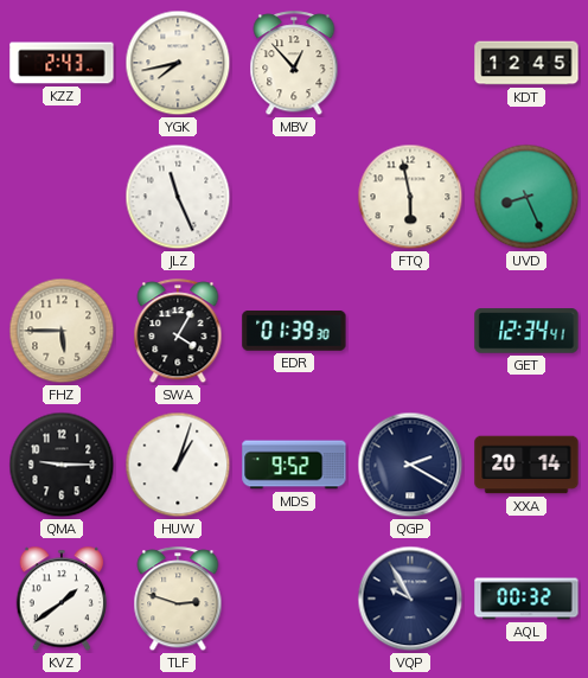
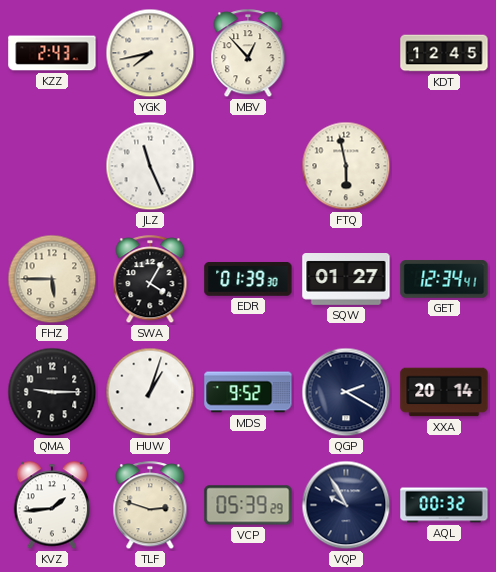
UVD: 8:26 -> none
SQW: none -> 01:27
KVZ: 1:39 -> 1:44
VCP: none -> 05:39
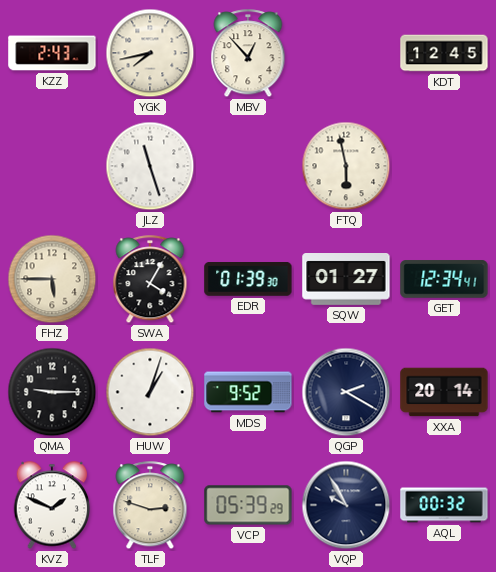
JLZ: 11:26 -> 11:27
KVZ: 1:44 -> 1:49
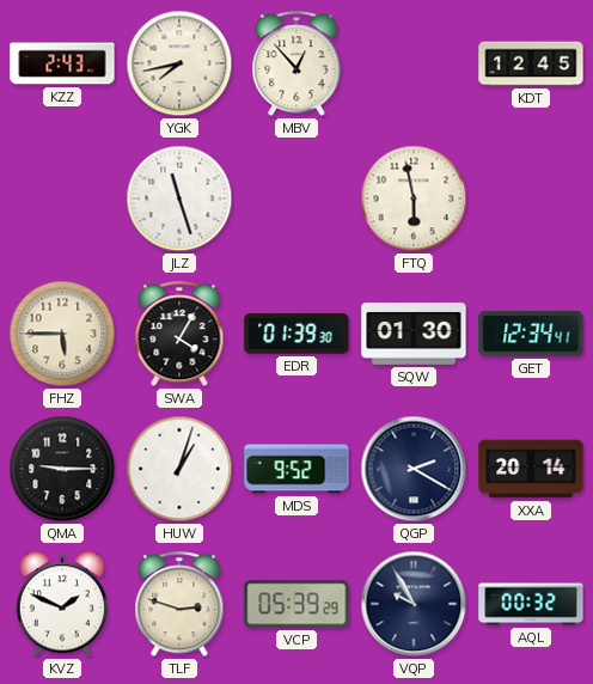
SQW: 01:27 -> 01:30
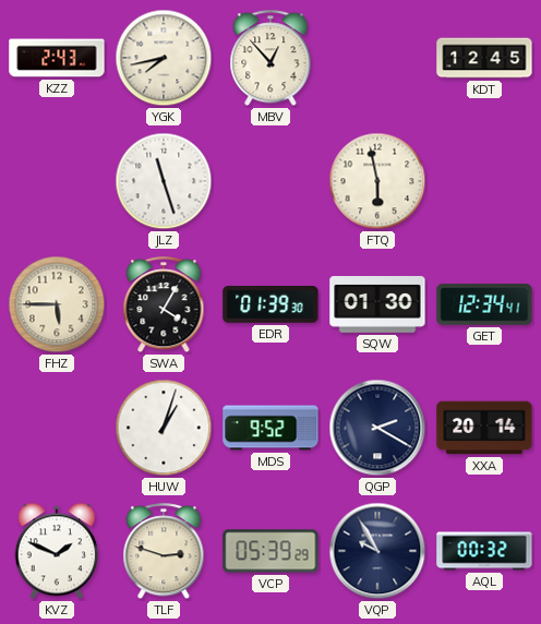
QMA: 9:15 -> none
